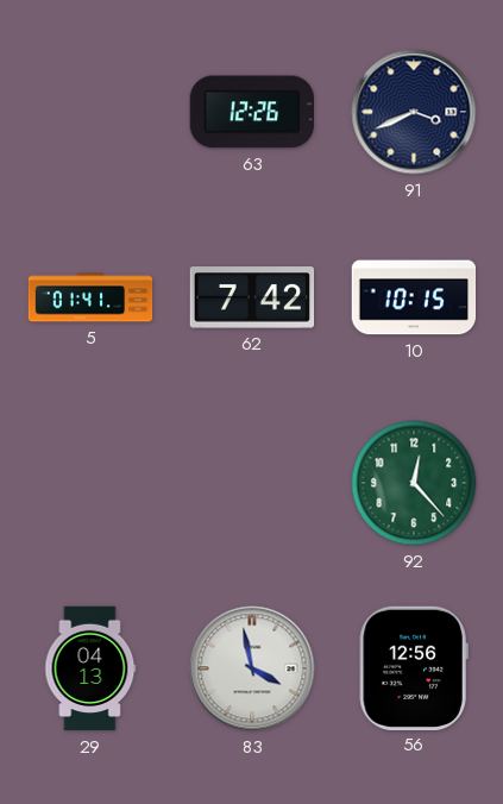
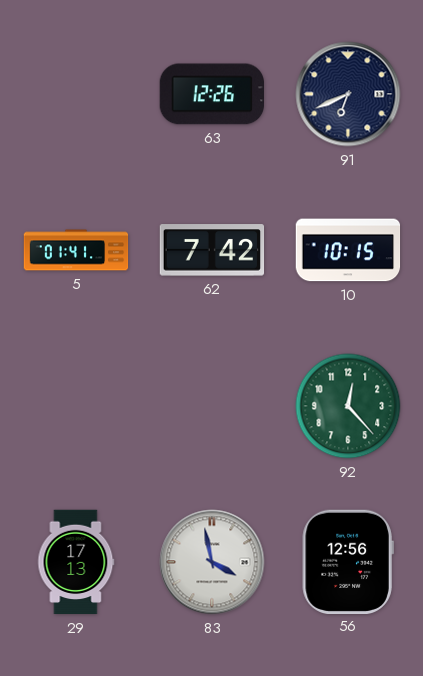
91: 3:41 -> 6:41
29: 04:13 -> 17:13
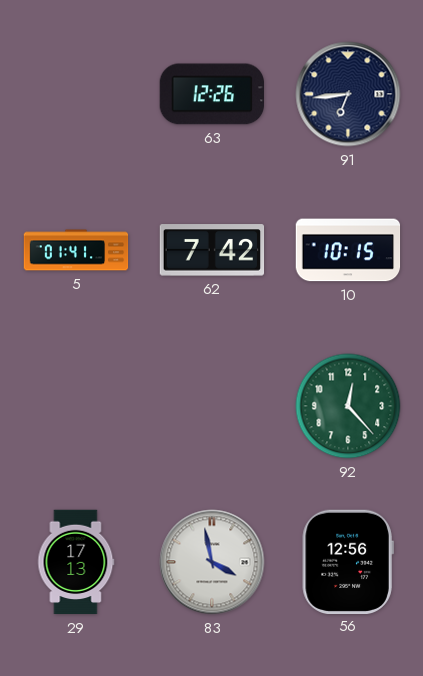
91: 6:41 -> 6:44
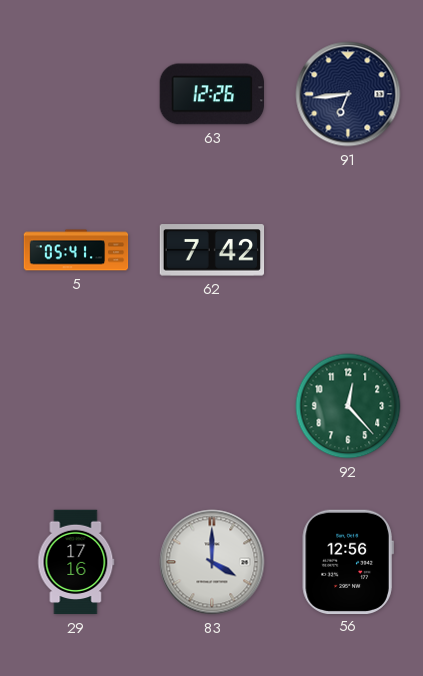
5: 01:41 -> 05:41
10: 10:15 -> none
29: 17:13 -> 17:16
83: 3:58 -> 4:00
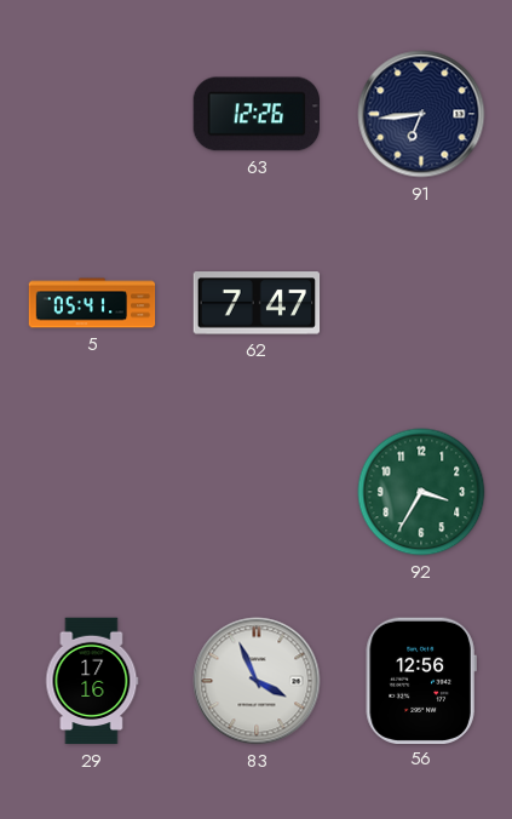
62: 7:42 -> 7:47
92: 12:23 -> 3:35
83: 4:00 -> 3:56
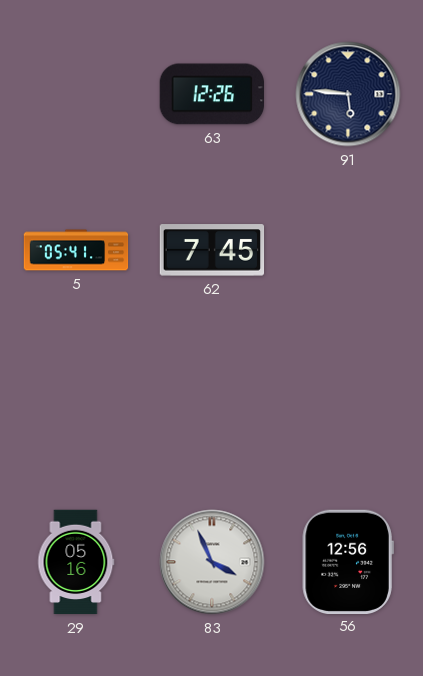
91: 6:44 -> 5:46
62: 7:47 -> 7:45
92: 3:35 -> none
29: 17:16 -> 05:16
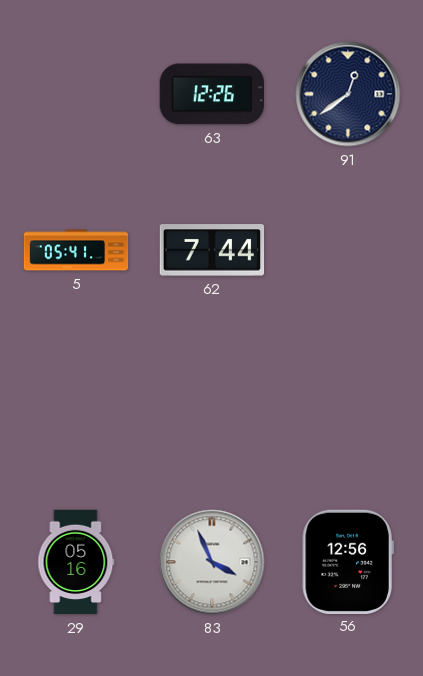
91: 5:46 -> 12:39
62: 7:45 -> 7:44
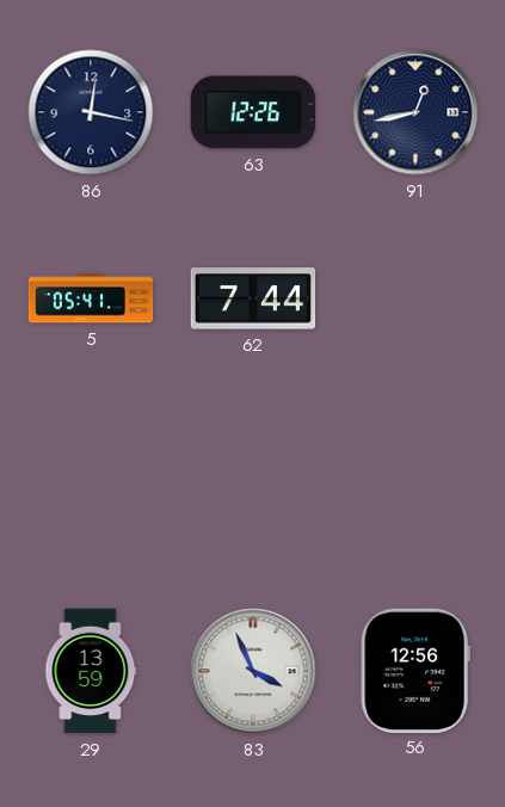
86: none -> 12:17
91: 12:39 -> 12:43
29: 05:16 -> 13:59
